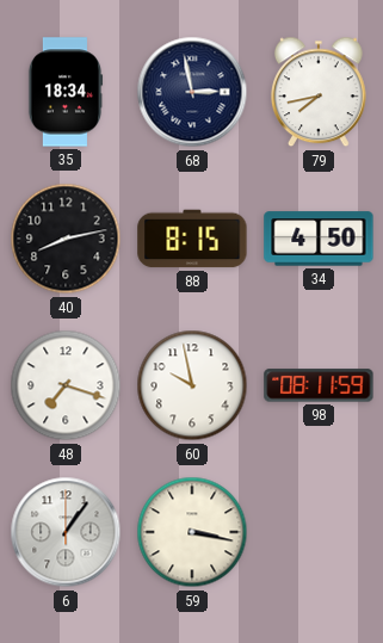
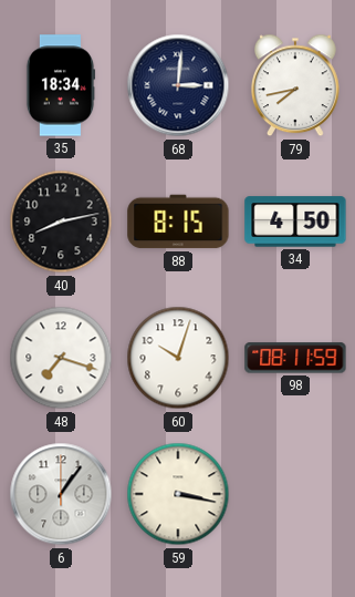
68: 2:58 -> 3:01
60: 9:58 -> 10:03
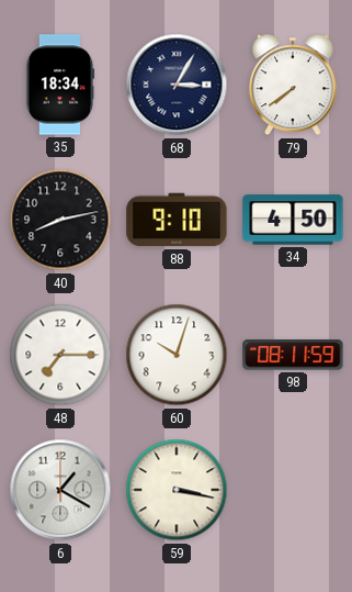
68: 3:01 -> 3:05
79: 7:43 -> 7:39
88: 8:15 -> 9:10
48: 7:18 -> 7:15
6: 1:06 -> 1:20
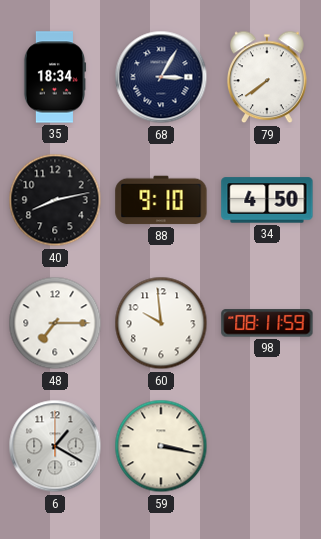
60: 10:03 -> 9:59
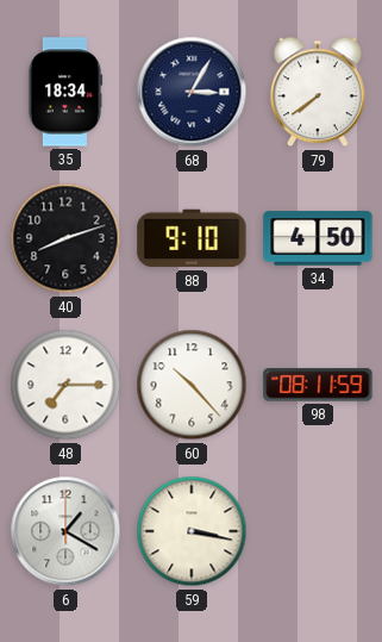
40: 8:13 -> 8:12
60: 9:59 -> 10:23
